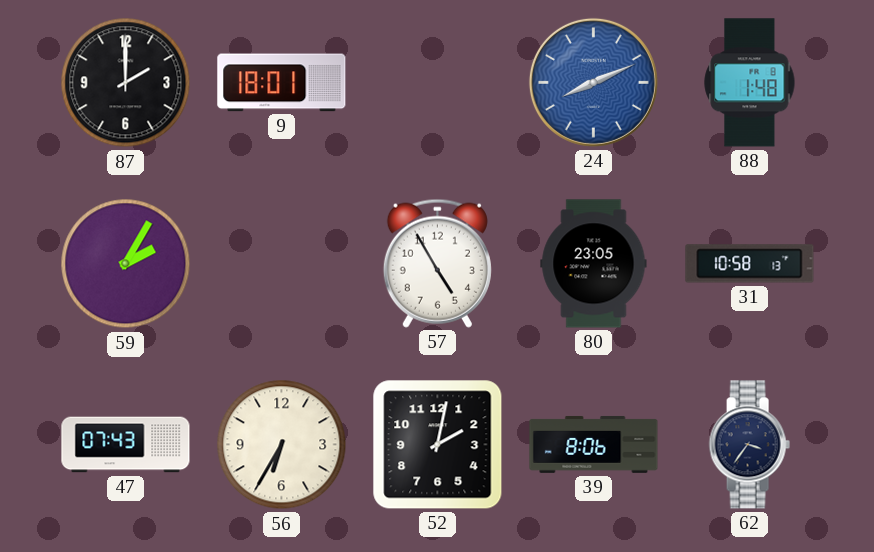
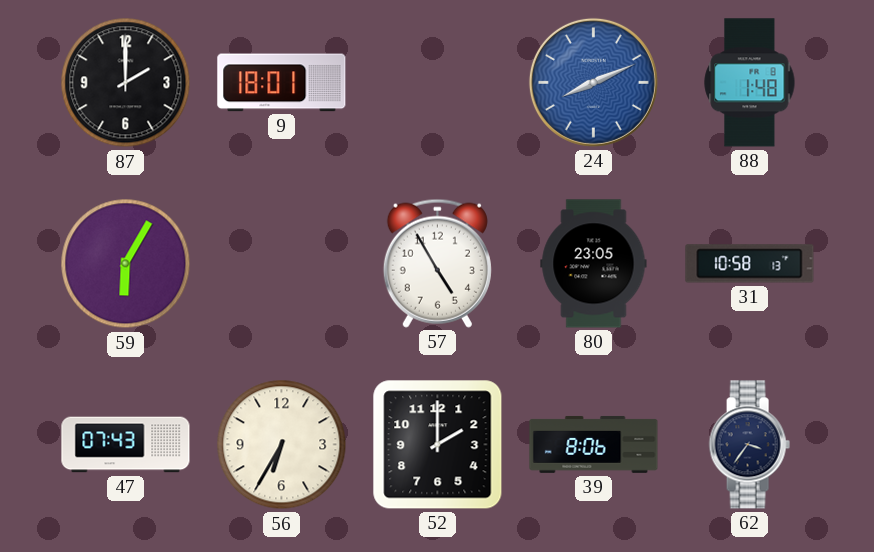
59: 2:05 -> 6:05
52: 2:02 -> 2:00
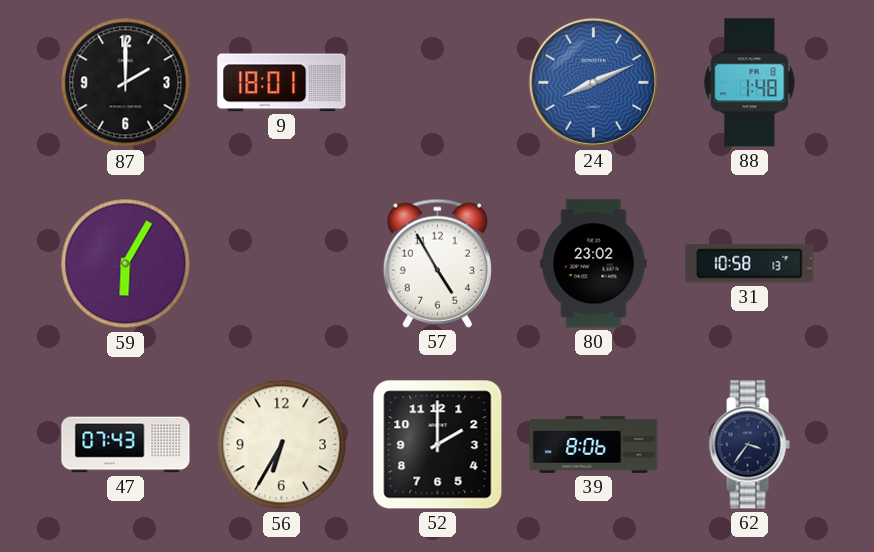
80: 23:05 -> 23:02
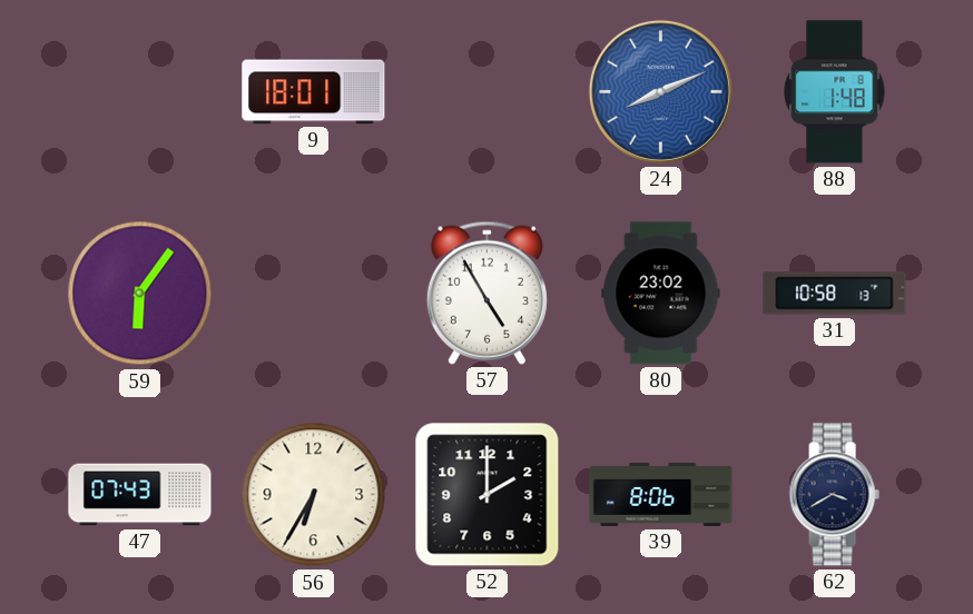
87: 2:00 -> none
59: 6:05 -> 6:06
62: 3:36 -> 3:40
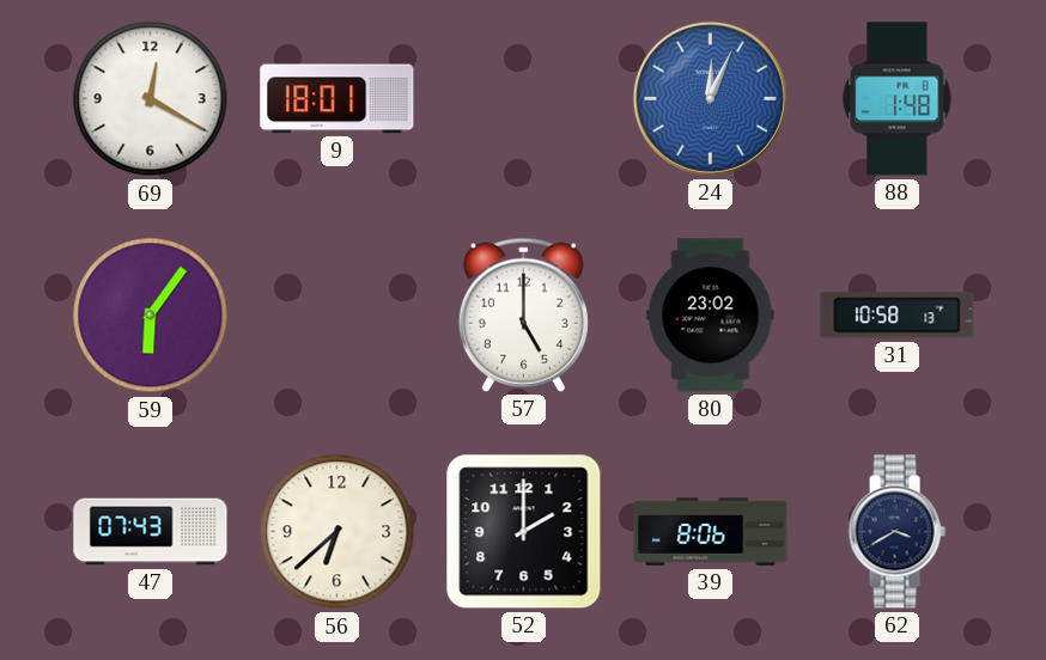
69: none -> 12:20
24: 8:11 -> 12:04
57: 4:55 -> 5:00
56: 6:35 -> 6:38
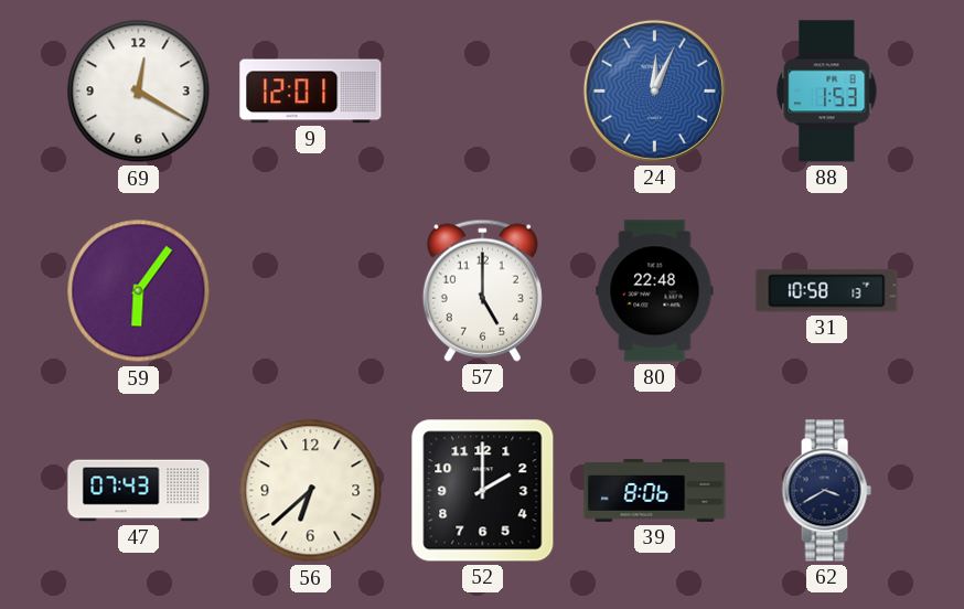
9: 18:01 -> 12:01
88: 1:48 -> 1:53
80: 23:02 -> 22:48
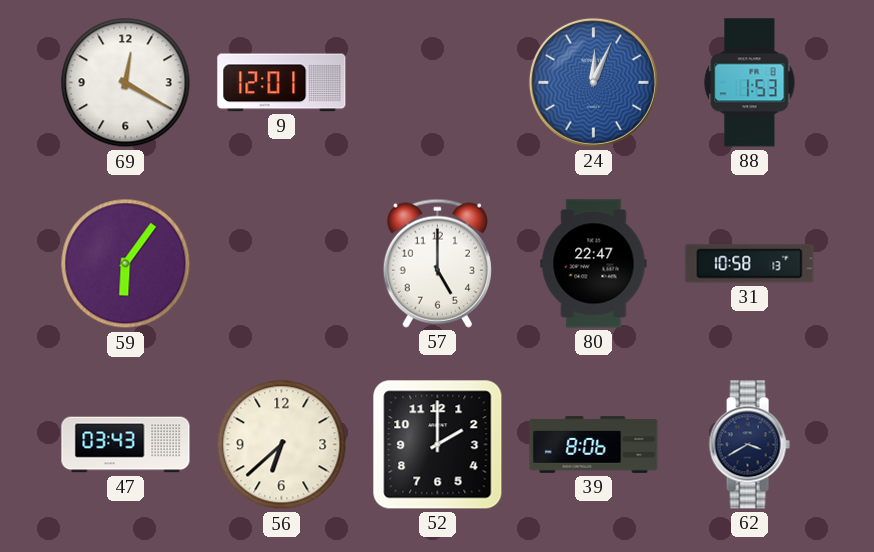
80: 22:48 -> 22:47
47: 07:43 -> 03:43
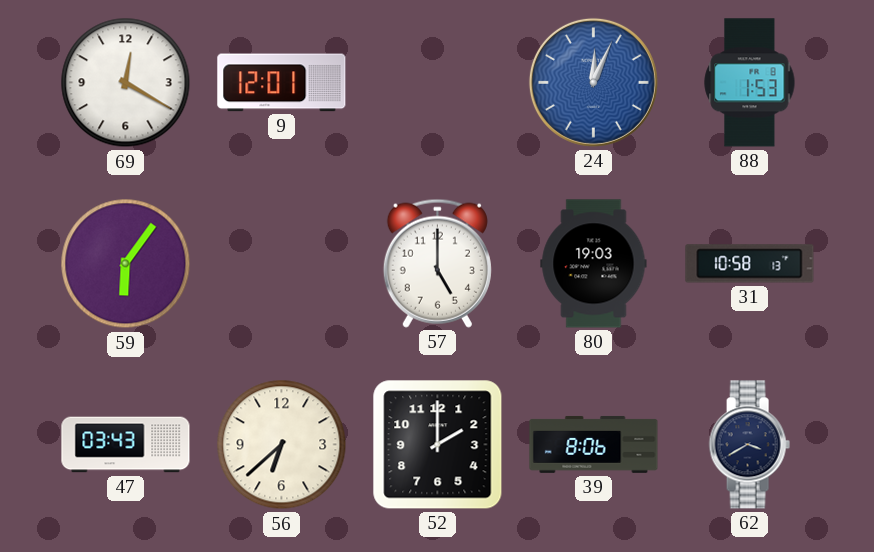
80: 22:47 -> 19:03
